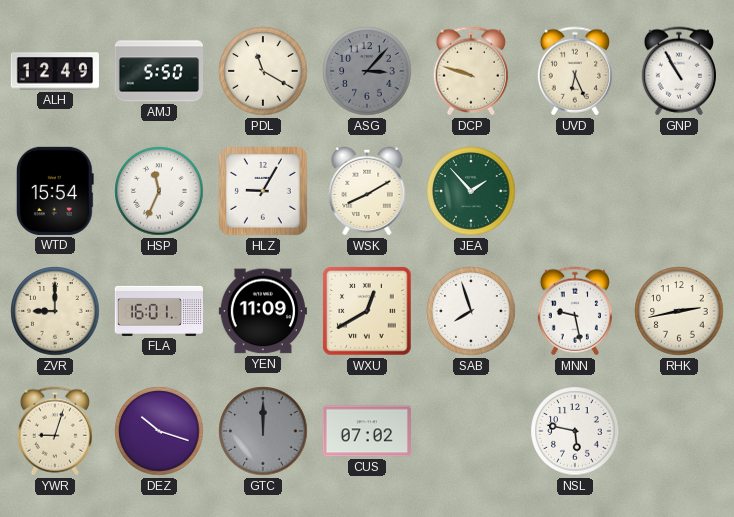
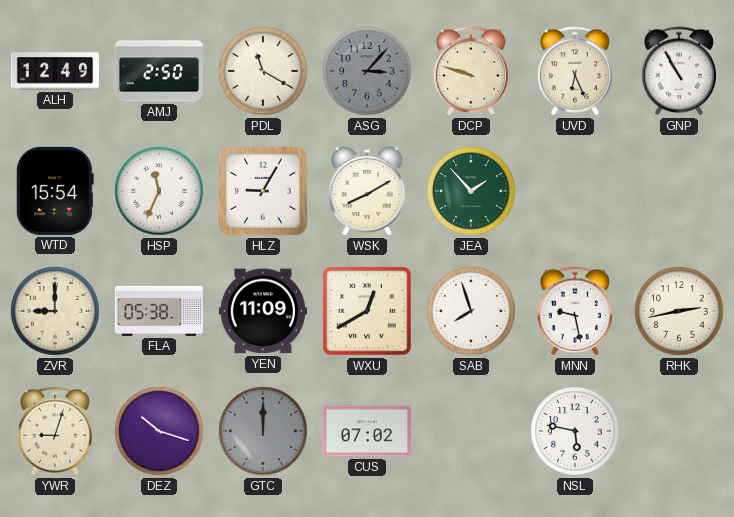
AMJ: 5:50 -> 2:50
FLA: 16:01 -> 05:38
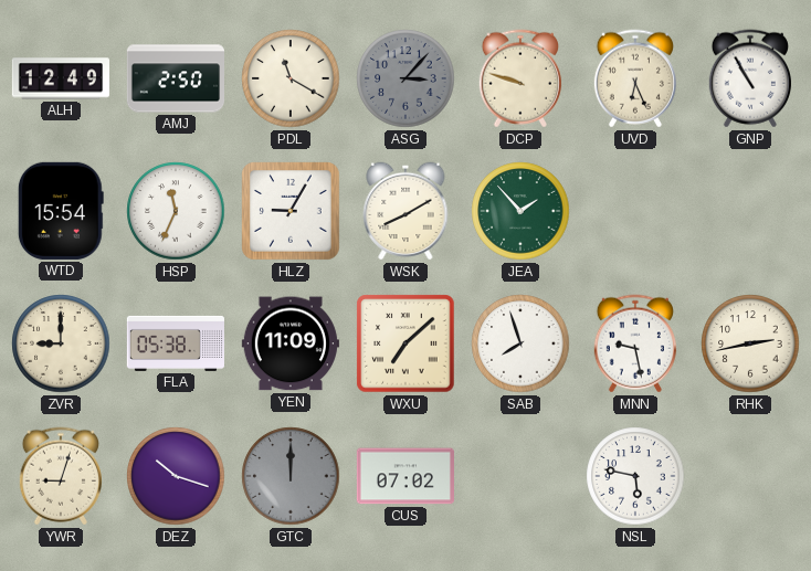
WXU: 12:40 -> 7:08
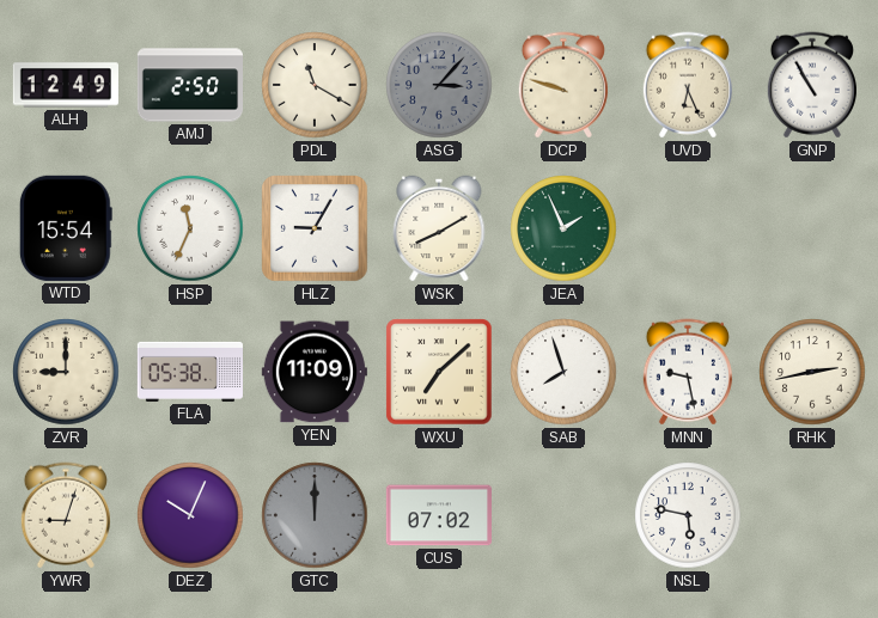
JEA: 1:53 -> 1:56
DEZ: 10:18 -> 10:04
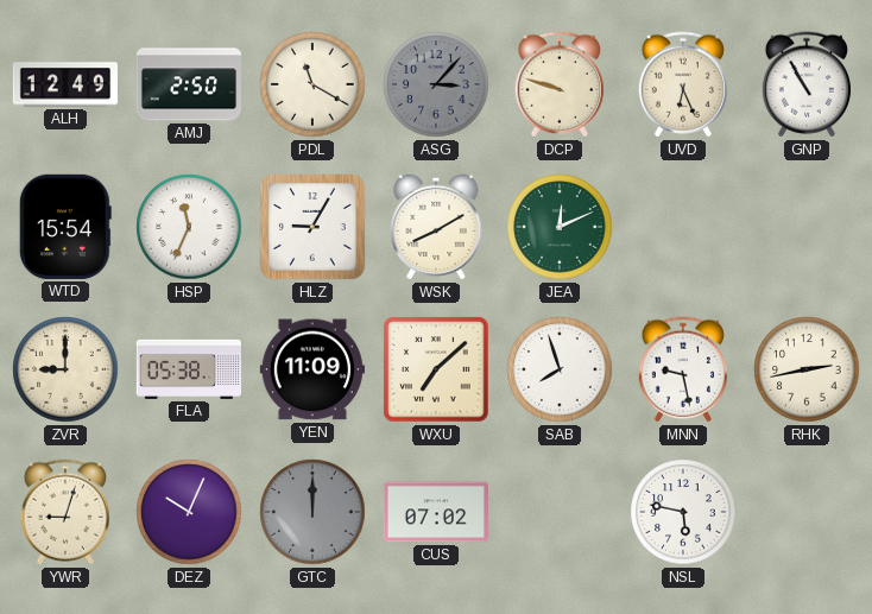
JEA: 1:56 -> 12:11
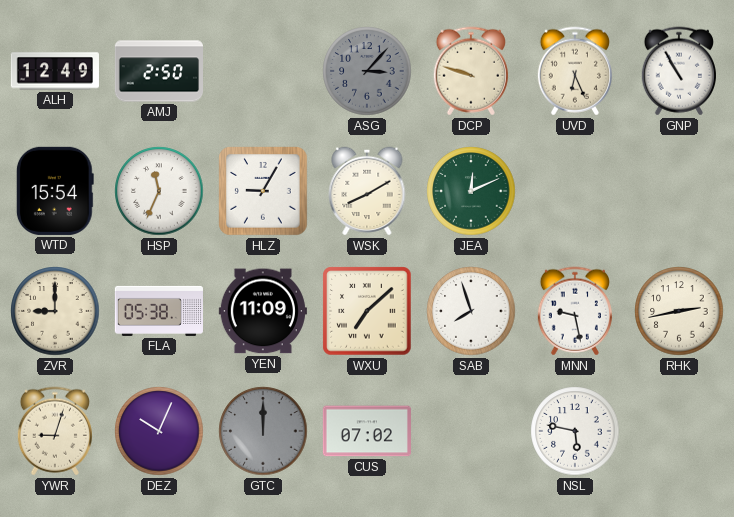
PDL: 11:20 -> none
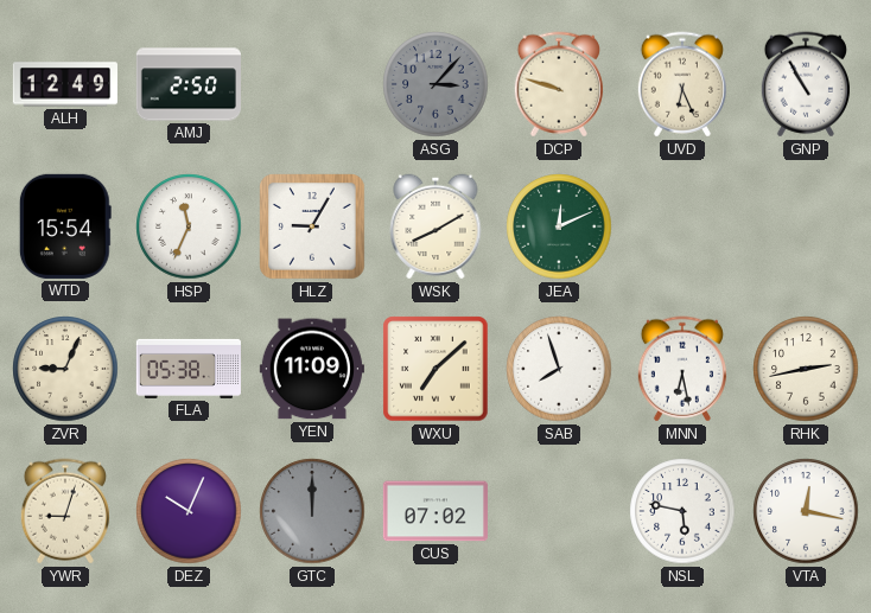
ZVR: 9:00 -> 9:04
MNN: 9:28 -> 6:28
VTA: none -> 12:17
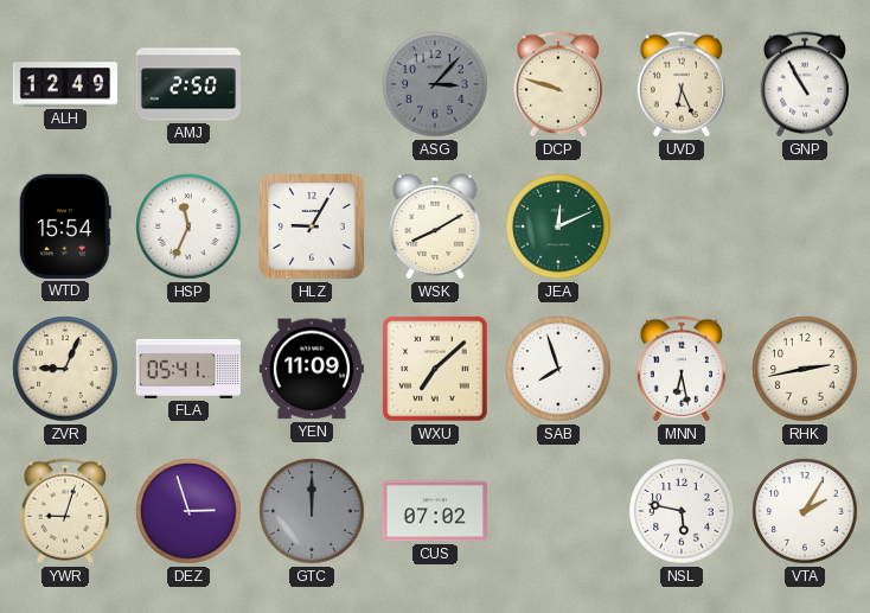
FLA: 05:38 -> 05:41
DEZ: 10:04 -> 2:57
VTA: 12:17 -> 2:05
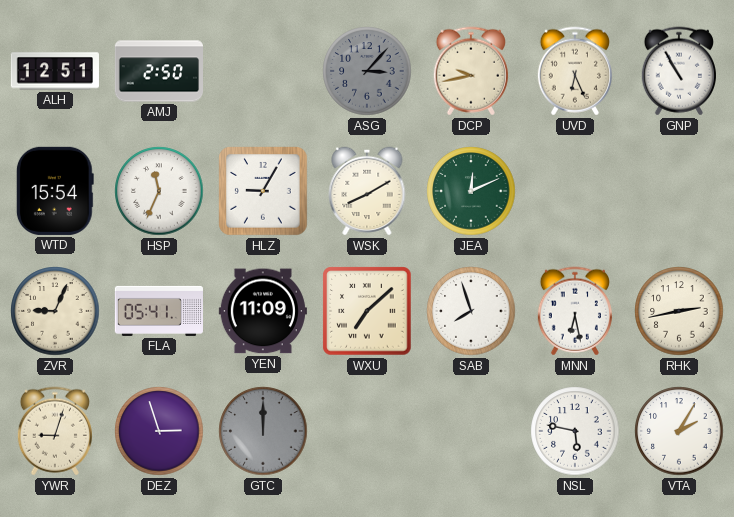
ALH: 12:49 -> 12:51
DCP: 9:48 -> 9:43
CUS: 07:02 -> none
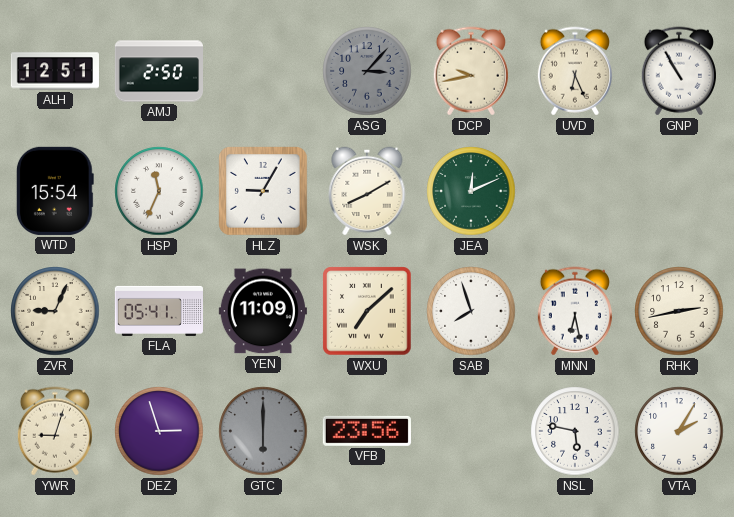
GTC: 12:00 -> 6:00
VFB: none -> 23:56
